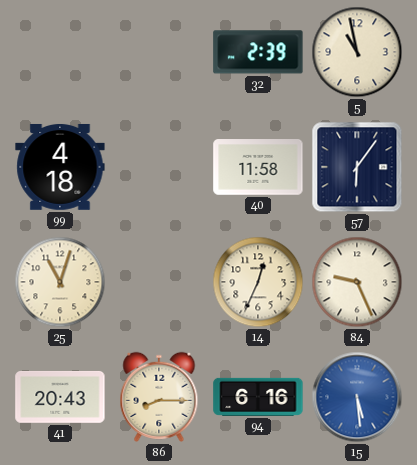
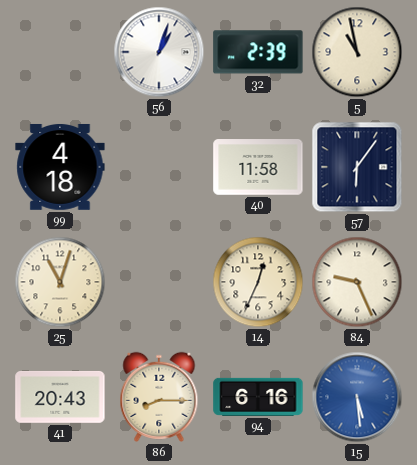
56: none -> 1:03
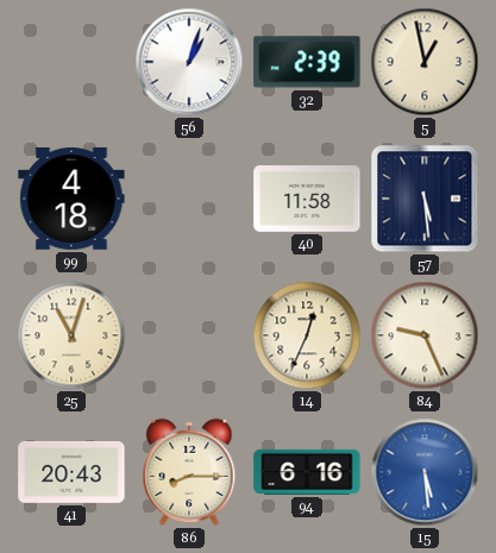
5: 10:58 -> 12:58
57: 6:06 -> 5:29
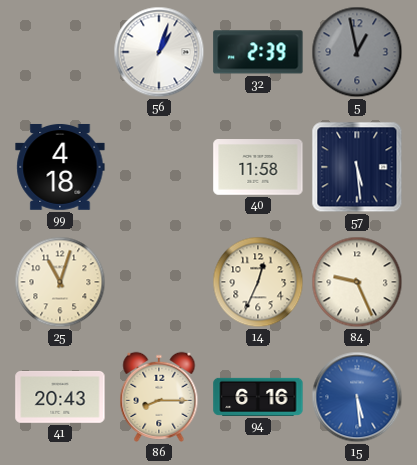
5 dial: cream -> grey
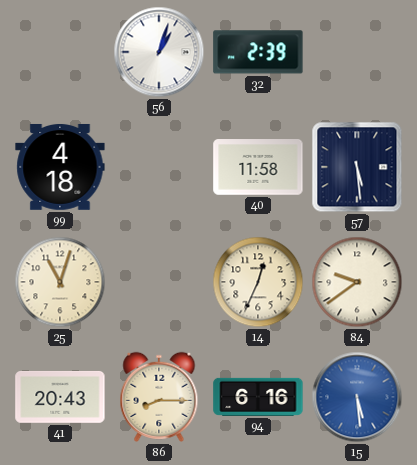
5: 12:58 -> none
84: 9:26 -> 9:39
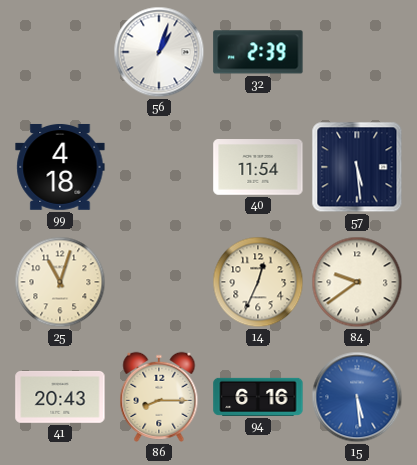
40: 11:58 -> 11:54
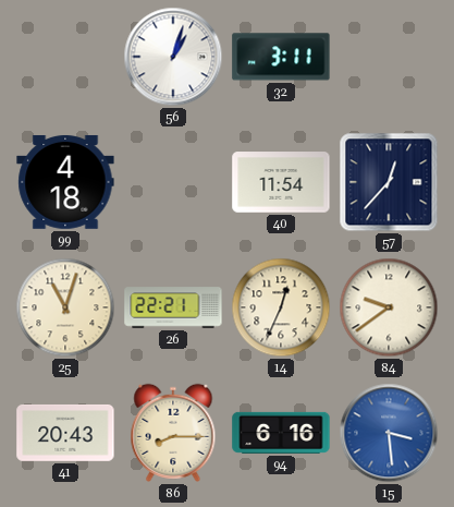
32: 2:39 -> 3:11
57: 5:29 -> 12:37
26: none -> 22:21
15: 5:29 -> 3:29
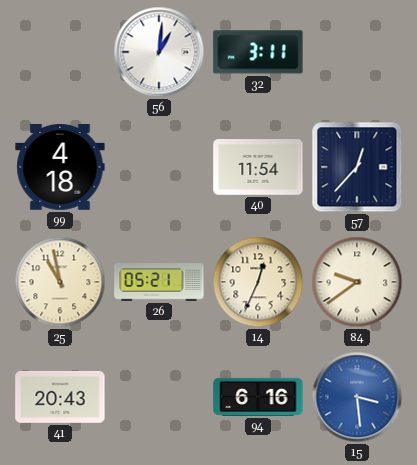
56: 1:03 -> 1:01
25: 11:03 -> 10:58
26: 22:21 -> 05:21
86: 8:15 -> none
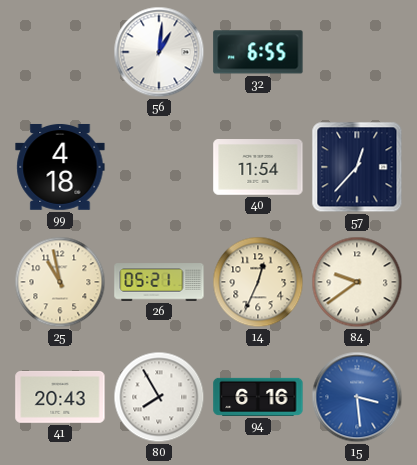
32: 3:11 -> 6:55
80: none -> 7:55
